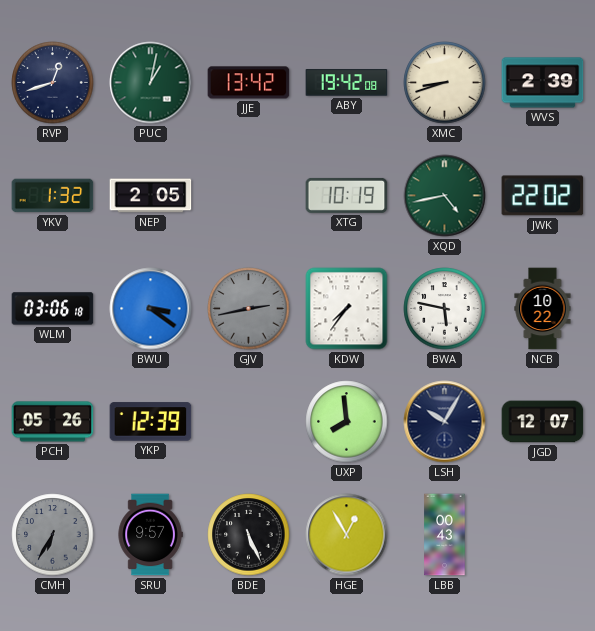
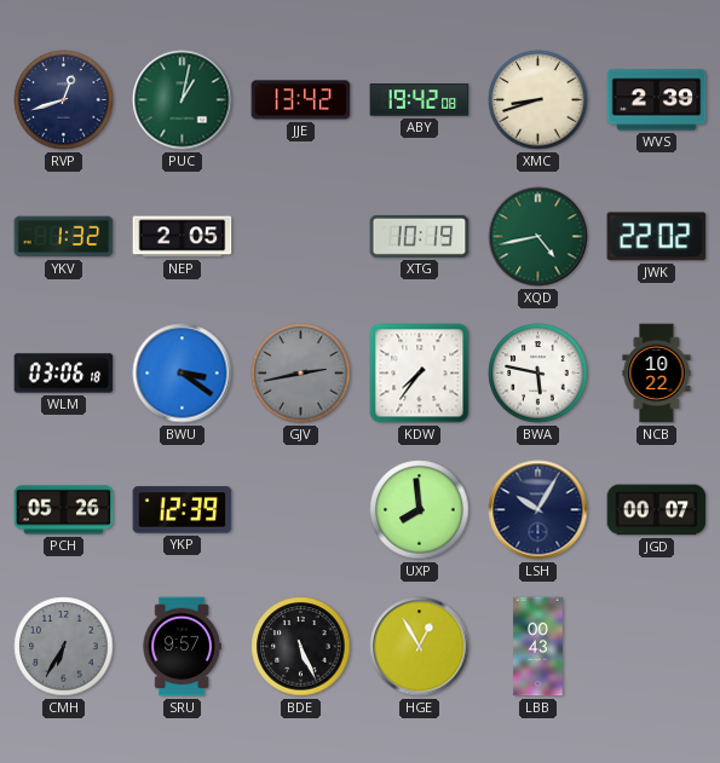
JGD: 12:07 -> 00:07
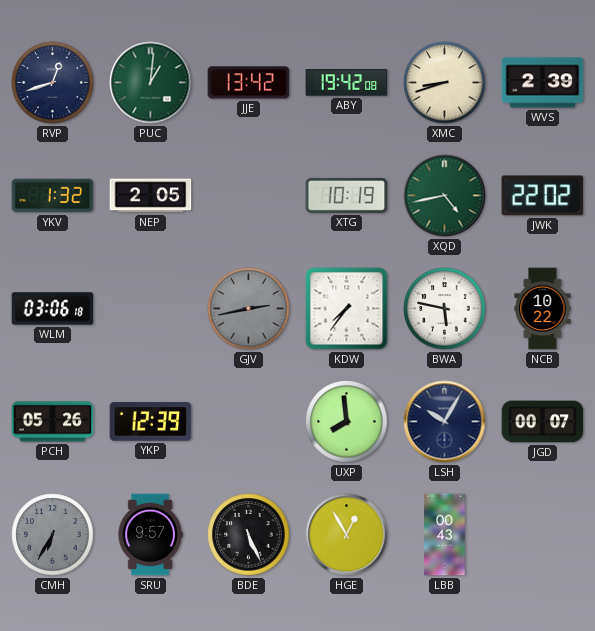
PUC: 1:02 -> 1:01
BWU: 3:21 -> none
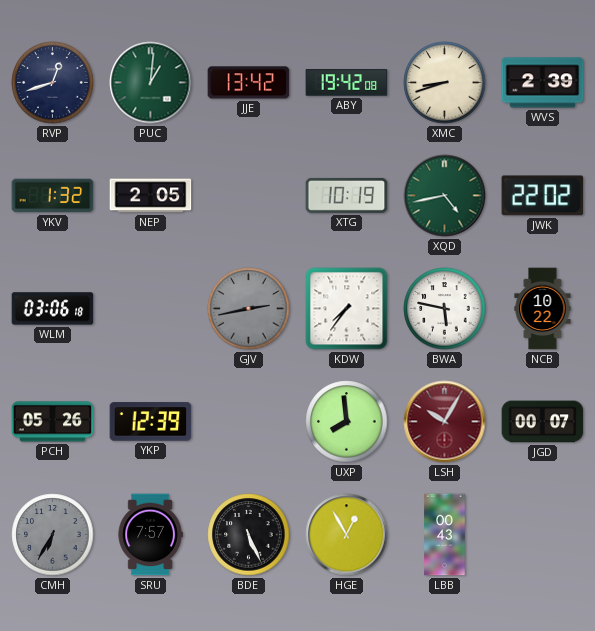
LSH dial: navy -> burgundy
SRU: 9:57 -> 7:57
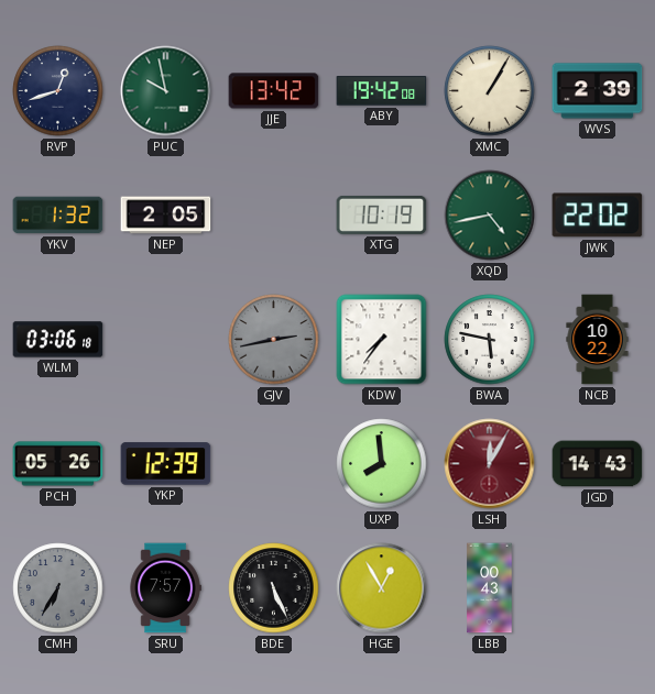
PUC: 1:01 -> 9:58
XMC: 8:42 -> 1:05
LSH: 10:05 -> 12:05
JGD: 00:07 -> 14:43
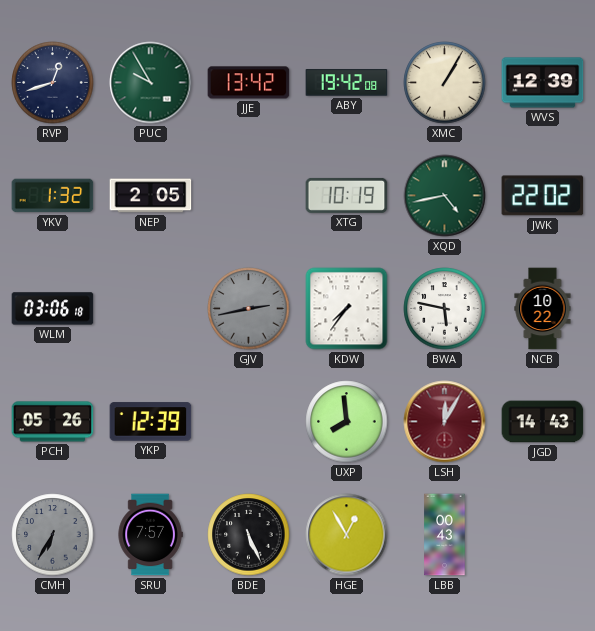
PUC: 9:58 -> 9:55
WVS: 2:39 -> 12:39
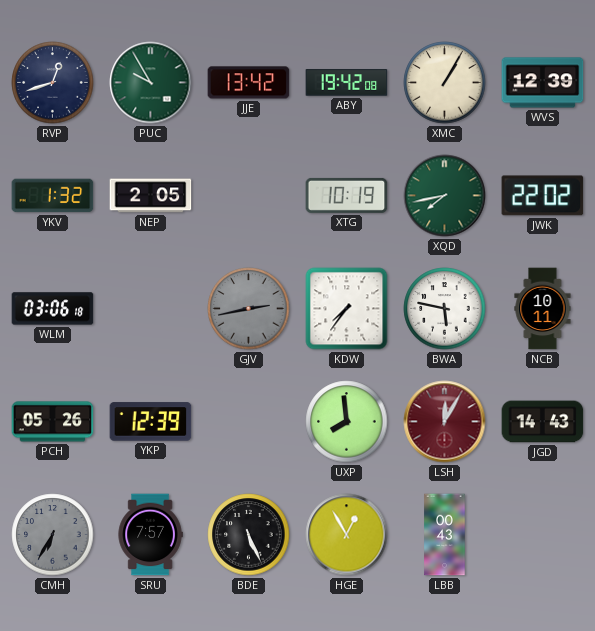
XQD: 4:43 -> 7:43
NCB: 10:22 -> 10:11
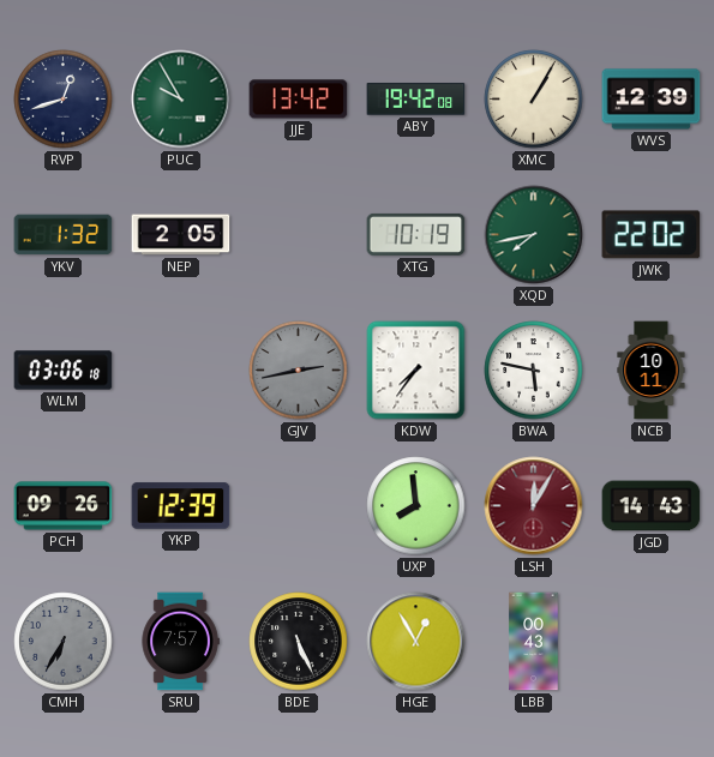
PCH: 05:26 -> 09:26
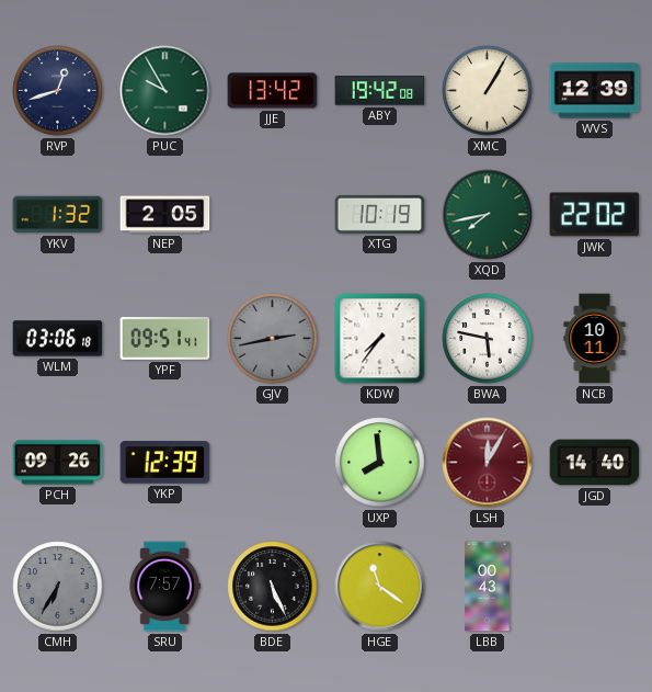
YPF: none -> 09:51
JGD: 14:43 -> 14:40
HGE: 12:55 -> 11:21
